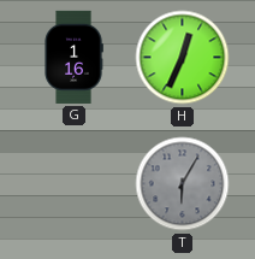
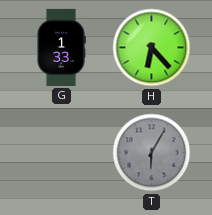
G: 1:16 -> 1:33
H: 12:34 -> 6:23
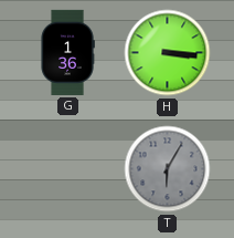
G: 1:33 -> 1:36
H: 6:23 -> 3:16
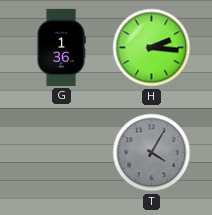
H: 3:16 -> 2:16
T: 6:05 -> 4:05
